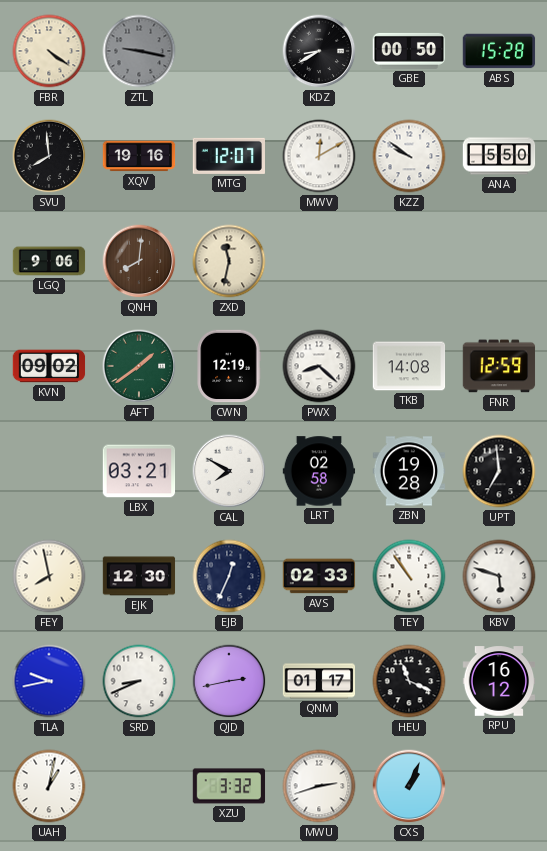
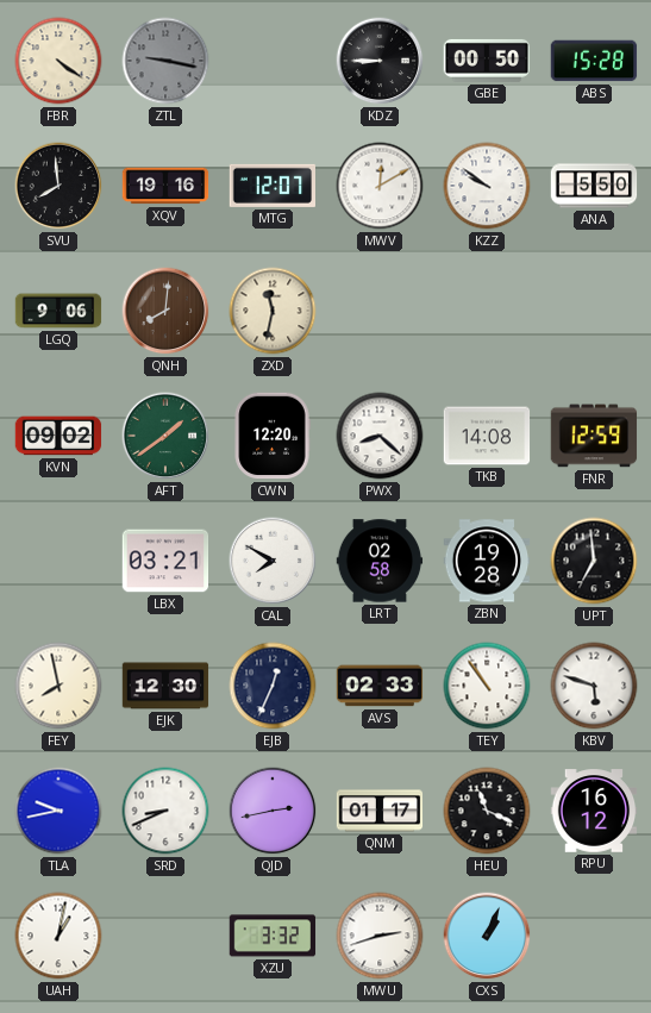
KDZ: 8:40 -> 8:45
CWN: 12:19 -> 12:20
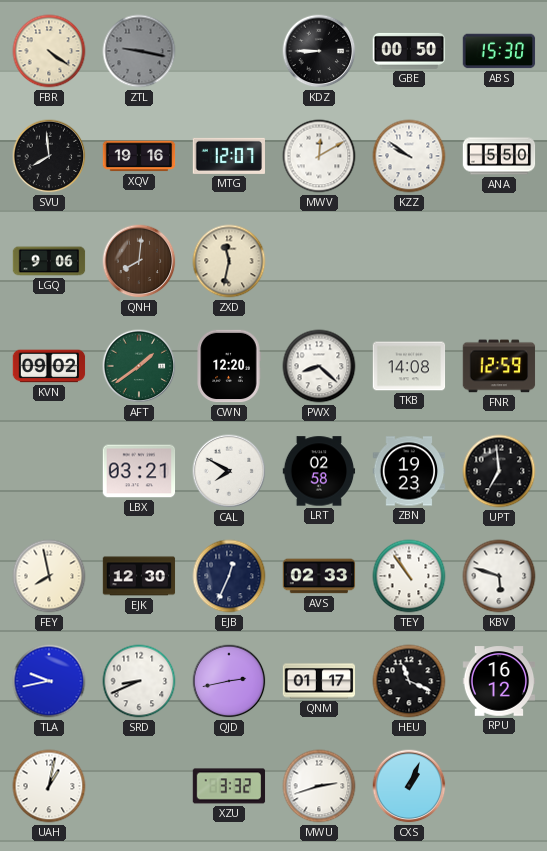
ABS: 15:28 -> 15:30
ZBN: 19:28 -> 19:23
